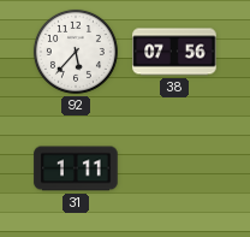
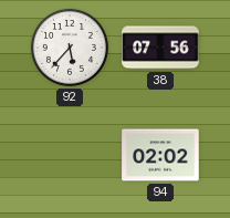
31: 1:11 -> none
94: none -> 02:02
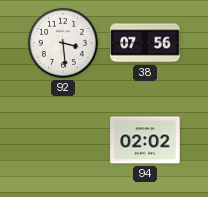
92: 5:37 -> 3:29
